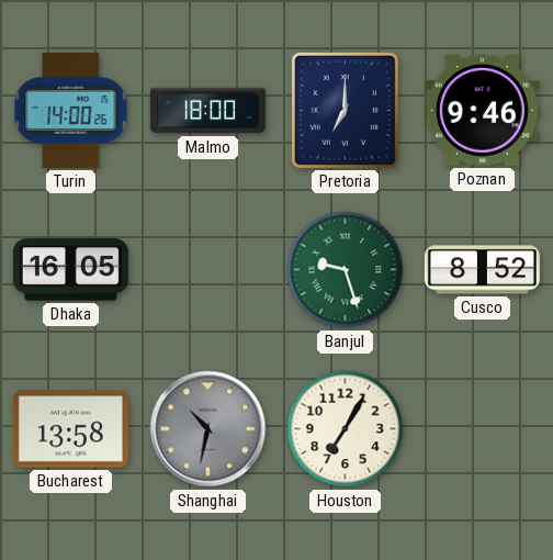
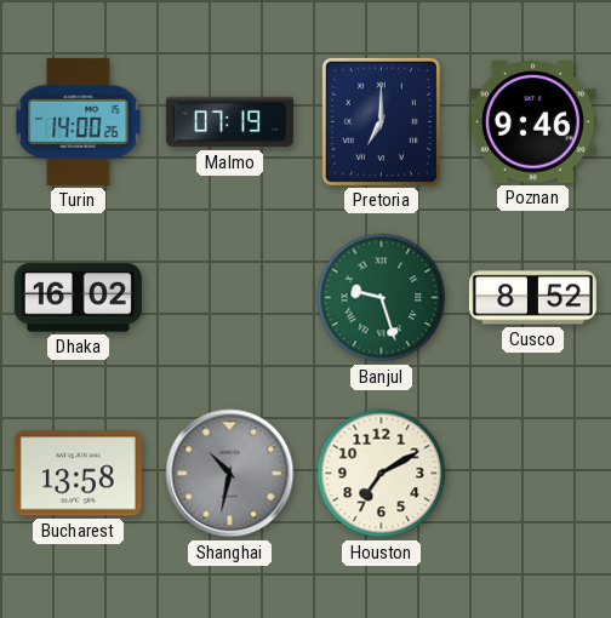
Malmo: 18:00 -> 07:19
Dhaka: 16:05 -> 16:02
Houston: 7:05 -> 7:10
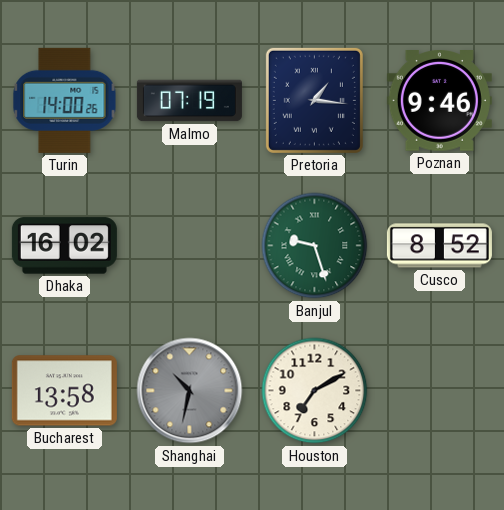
Pretoria: 7:00 -> 1:16
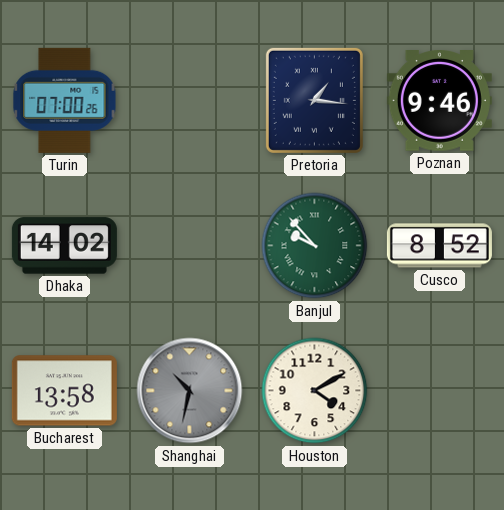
Turin: 14:00 -> 07:00
Malmo: 07:19 -> none
Dhaka: 16:02 -> 14:02
Banjul: 9:27 -> 9:53
Houston: 7:10 -> 4:10
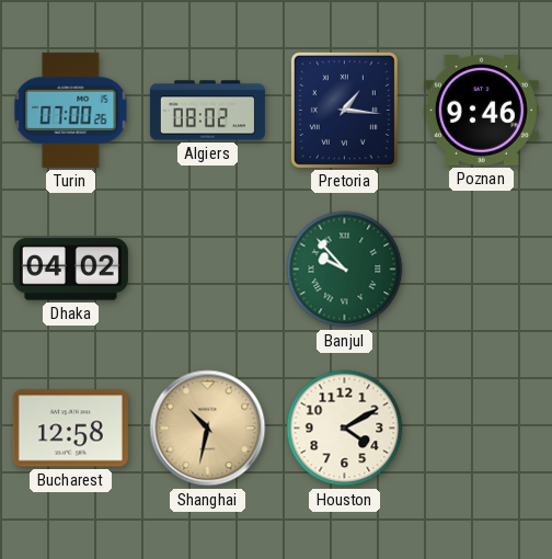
Algiers: none -> 08:02
Dhaka: 14:02 -> 04:02
Cusco: 8:52 -> none
Bucharest: 13:58 -> 12:58
Shanghai dial: grey -> champagne
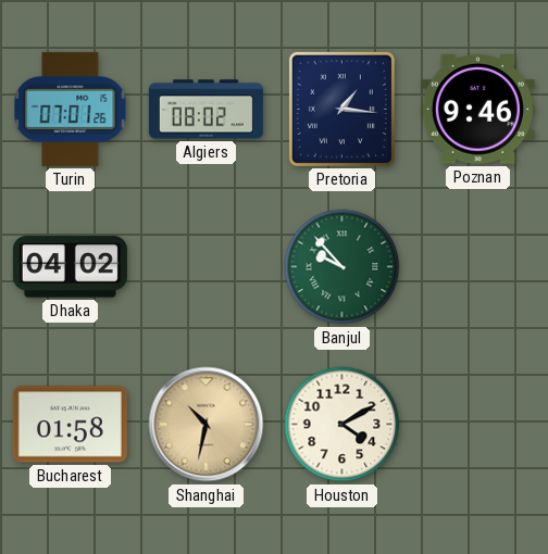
Turin: 07:00 -> 07:01
Bucharest: 12:58 -> 01:58
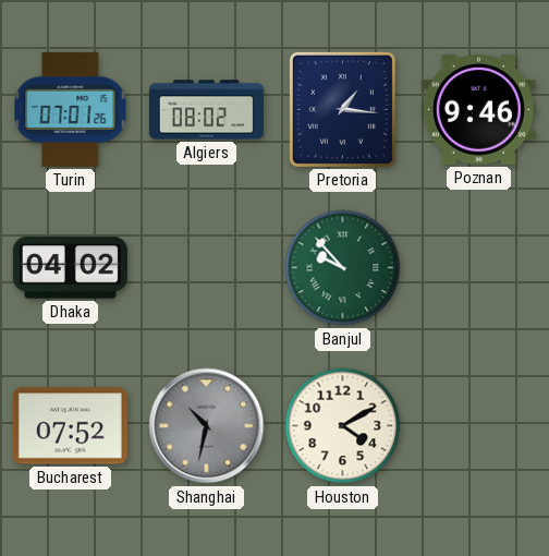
Bucharest: 01:58 -> 07:52
Shanghai dial: champagne -> grey
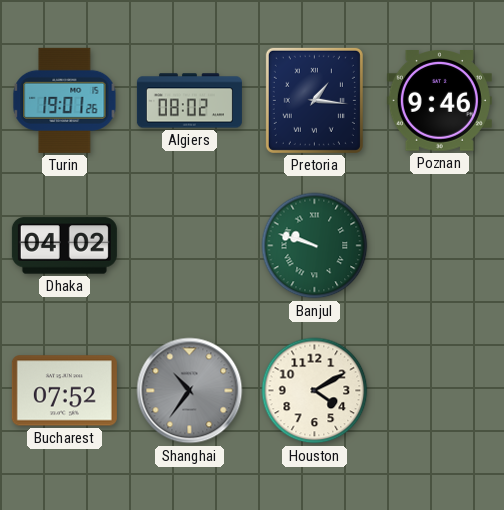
Turin: 07:01 -> 19:01
Banjul: 9:53 -> 9:48
Shanghai: 10:32 -> 10:36
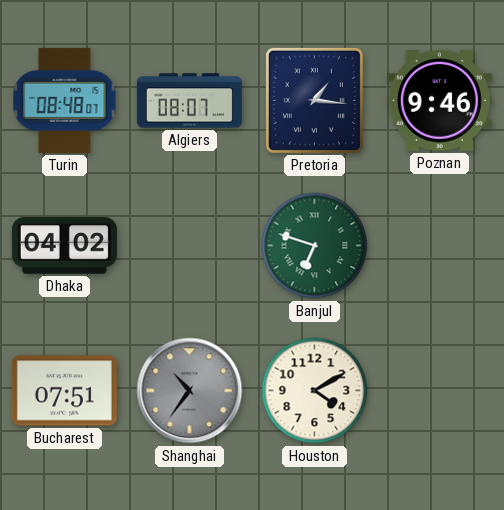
Turin: 19:01 -> 08:48
Algiers: 08:02 -> 08:07
Banjul: 9:48 -> 6:48
Bucharest: 07:52 -> 07:51
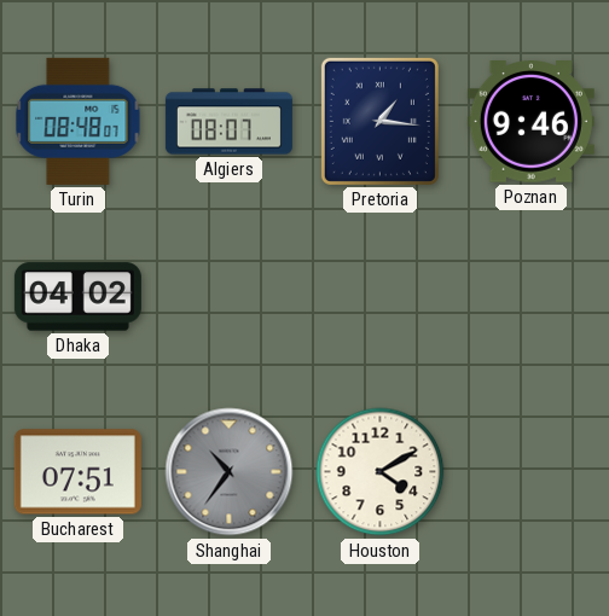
Banjul: 6:48 -> none
